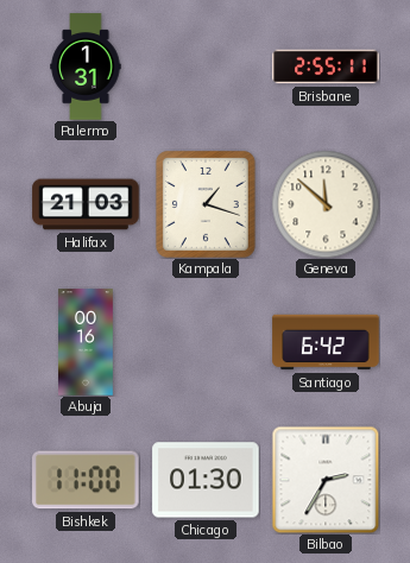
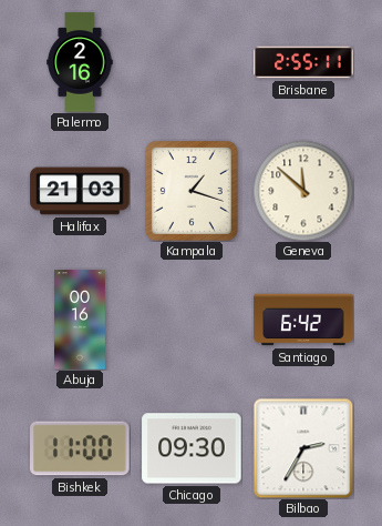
Palermo: 1:31 -> 2:16
Chicago: 01:30 -> 09:30
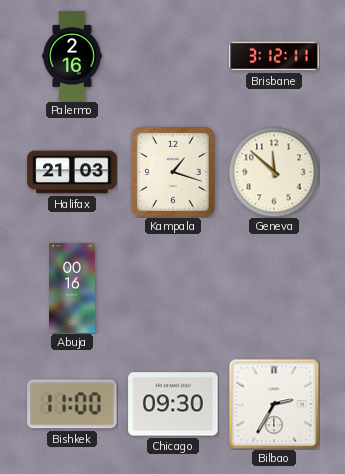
Brisbane: 2:55 -> 3:12
Santiago: 6:42 -> none
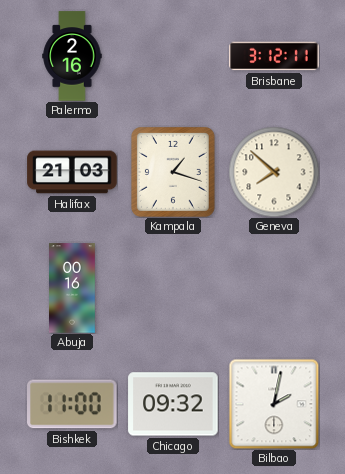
Geneva: 11:52 -> 7:52
Chicago: 09:30 -> 09:32
Bilbao: 2:35 -> 2:02
